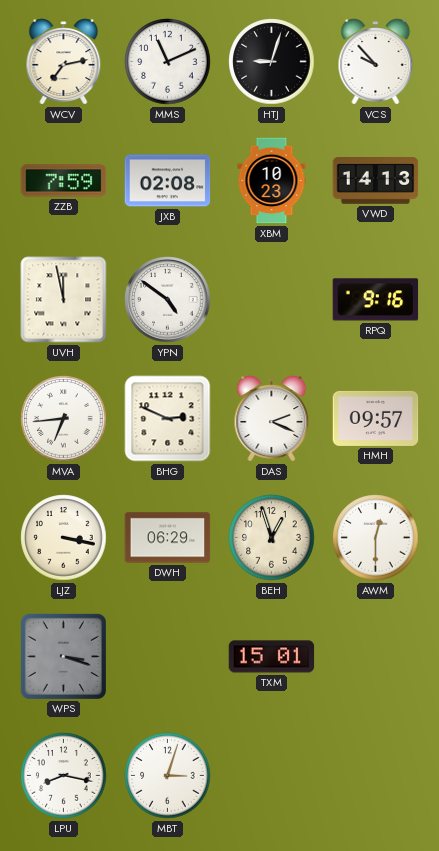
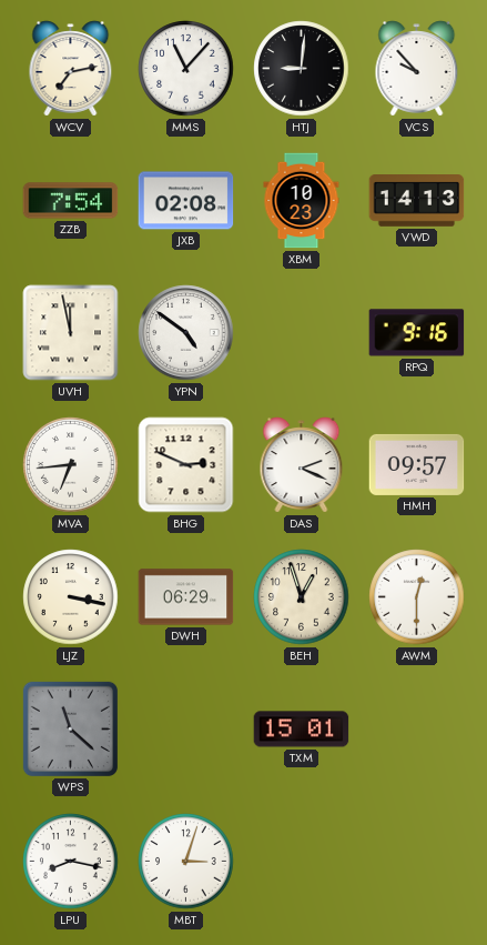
MMS: 11:11 -> 11:07
HTJ: 9:03 -> 9:01
ZZB: 7:59 -> 7:54
WPS: 3:18 -> 11:22
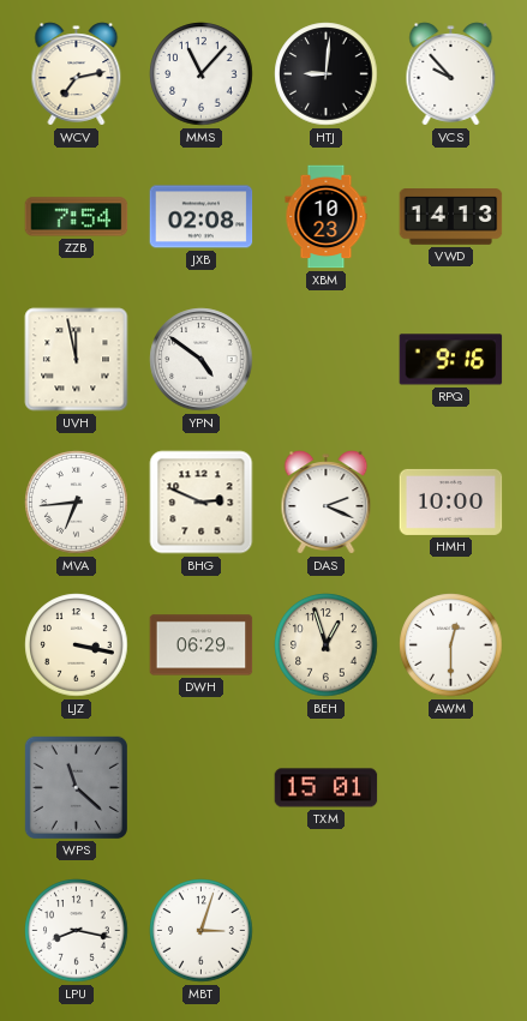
HMH: 09:57 -> 10:00
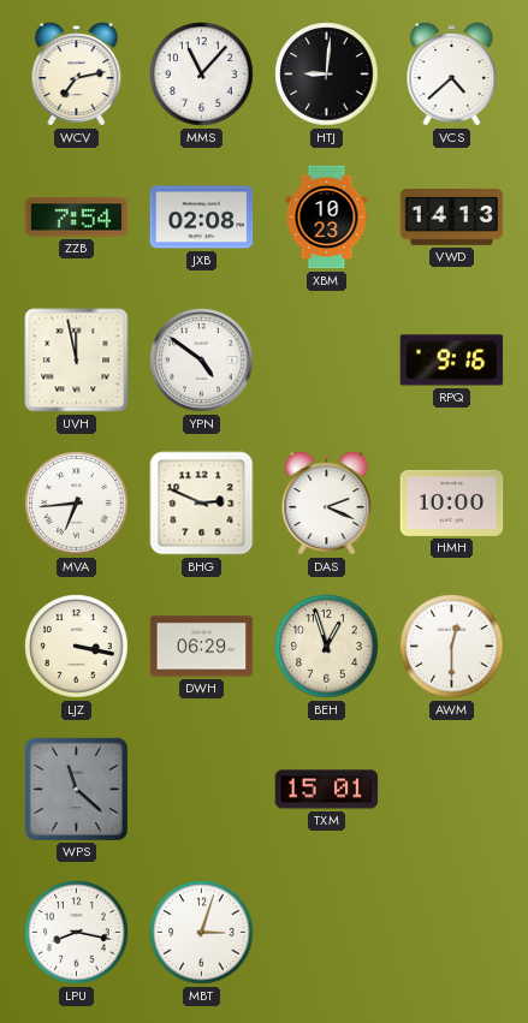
VCS: 9:53 -> 4:38
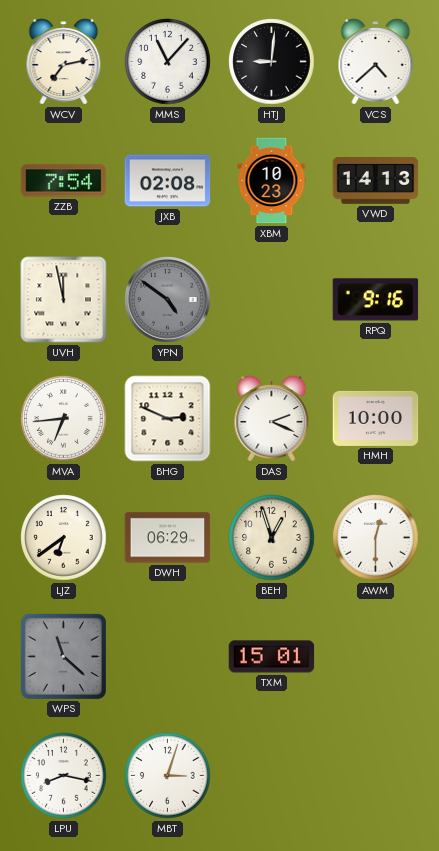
YPN dial: white -> grey
LJZ: 3:17 -> 6:39
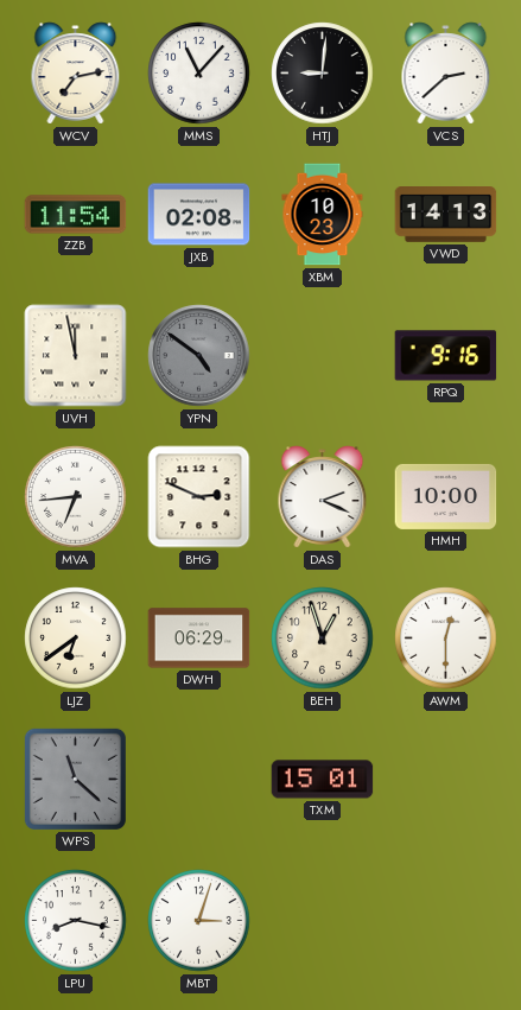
VCS: 4:38 -> 2:38
ZZB: 7:54 -> 11:54
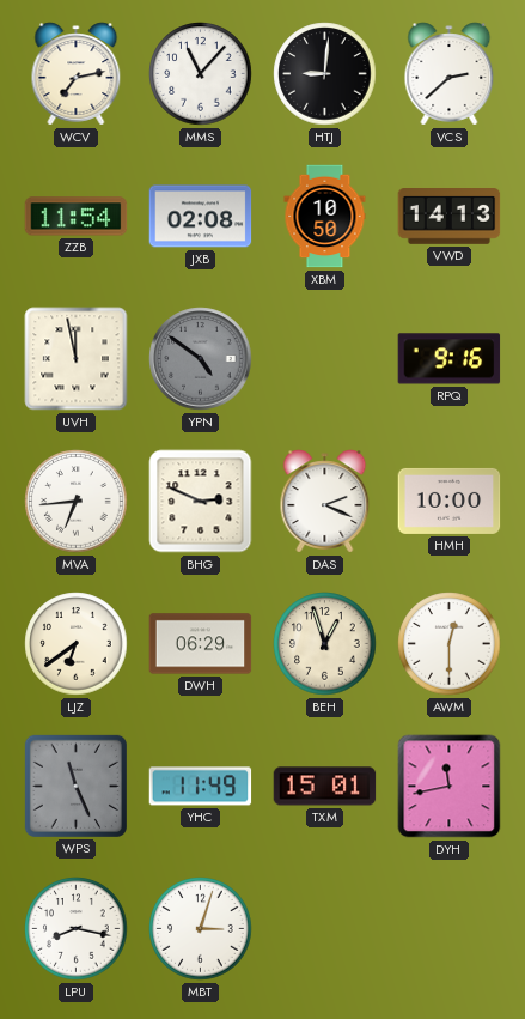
XBM: 10:23 -> 10:50
WPS: 11:22 -> 11:26
YHC: none -> 11:49
DYH: none -> 11:43
